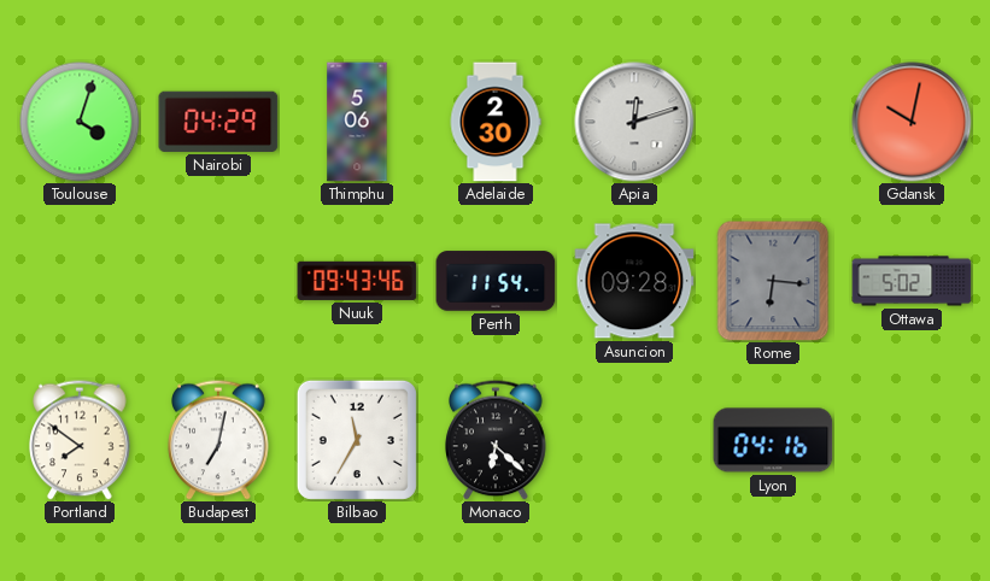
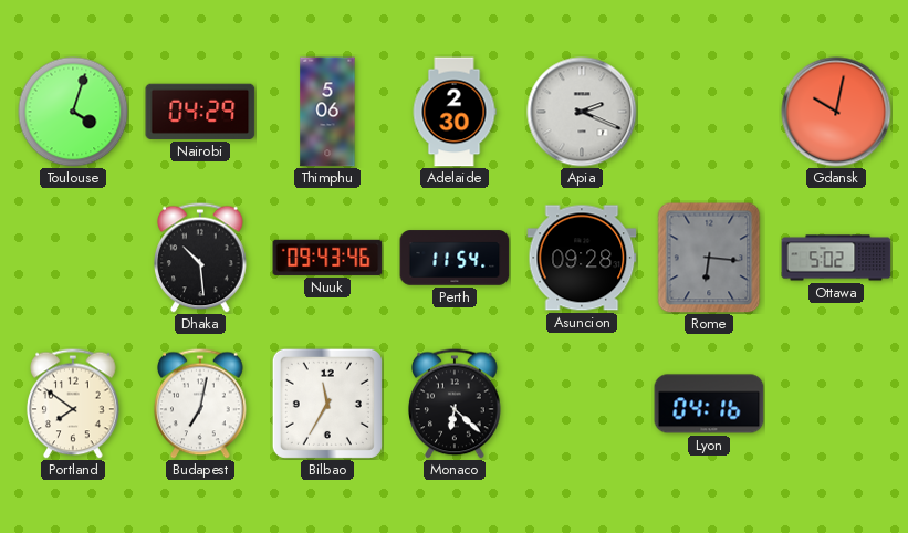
Apia: 12:12 -> 2:19
Dhaka: none -> 10:29
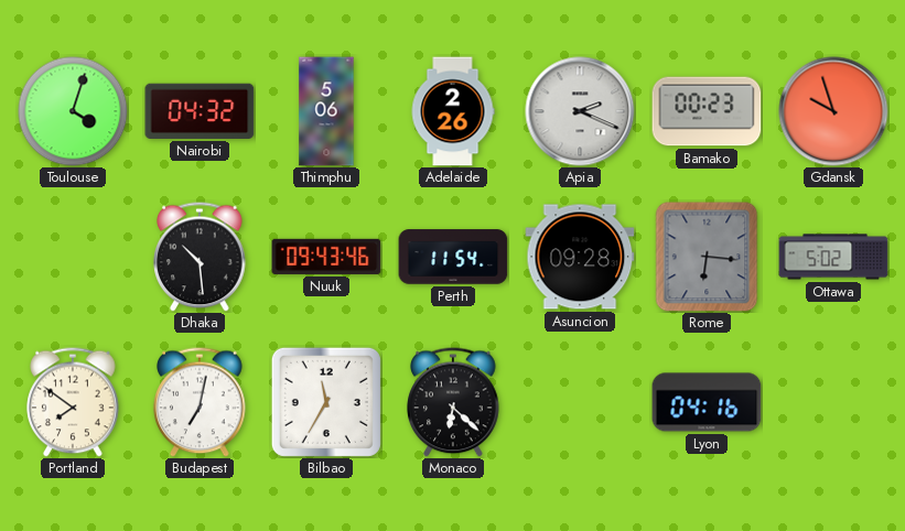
Nairobi: 04:29 -> 04:32
Adelaide: 2:30 -> 2:26
Bamako: none -> 00:23
Gdansk: 10:02 -> 9:57
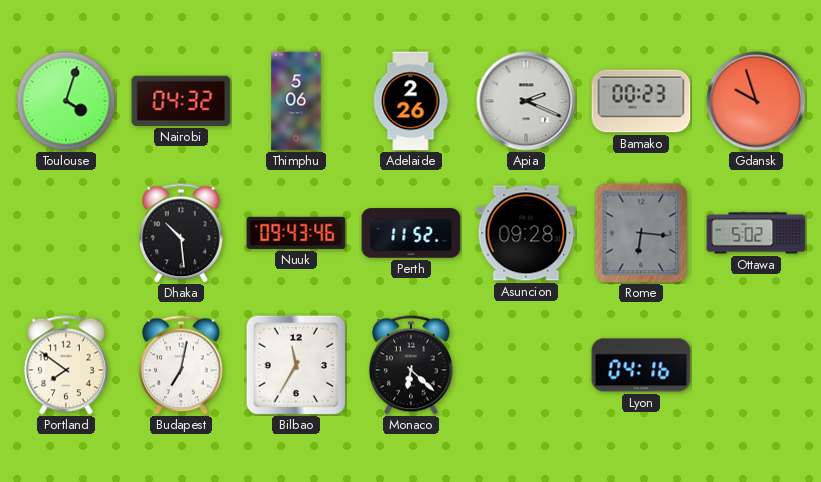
Perth: 11:54 -> 11:52
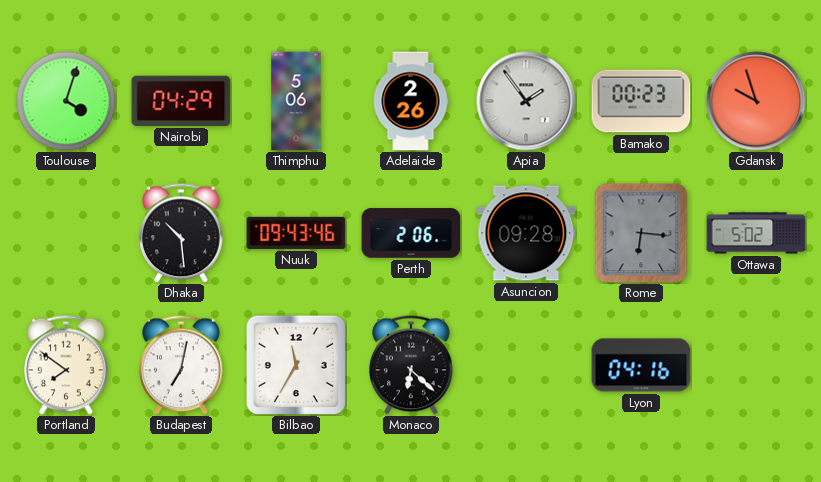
Nairobi: 04:32 -> 04:29
Apia: 2:19 -> 1:54
Perth: 11:52 -> 2:06
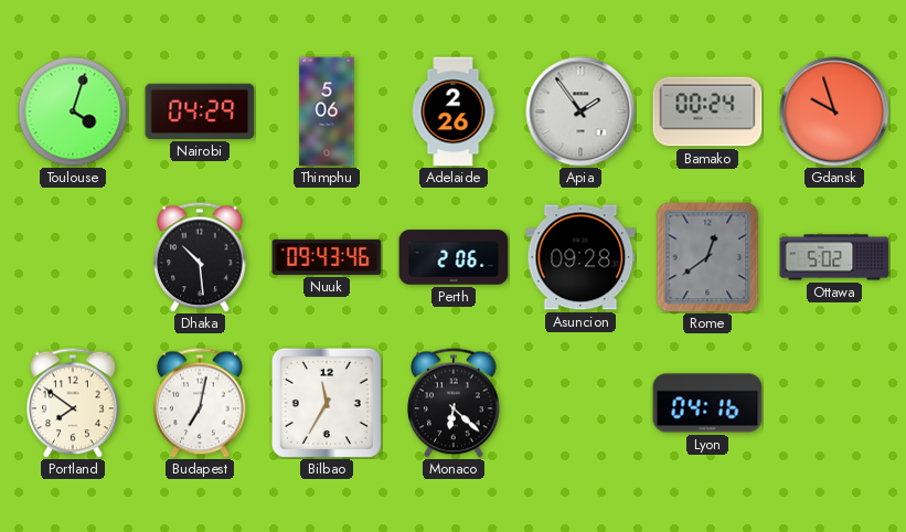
Bamako: 00:23 -> 00:24
Rome: 6:16 -> 12:39
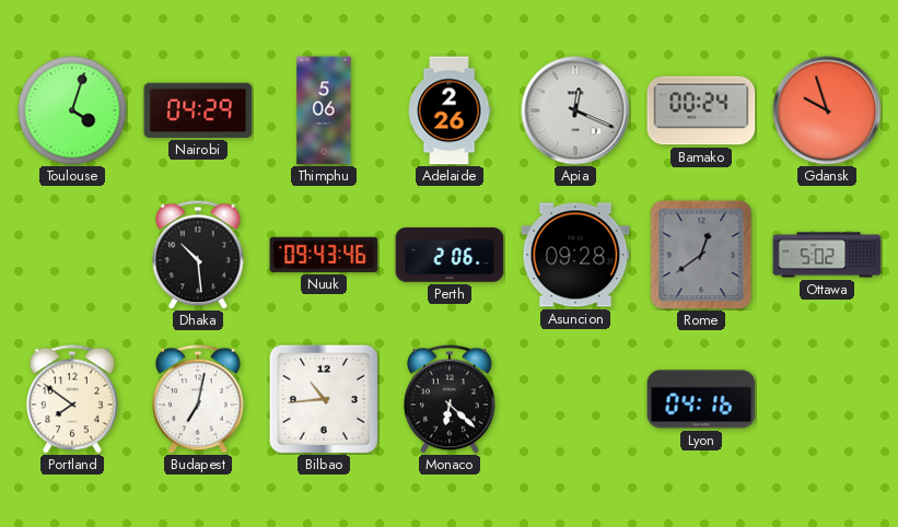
Apia: 1:54 -> 12:19
Bilbao: 11:35 -> 10:44
